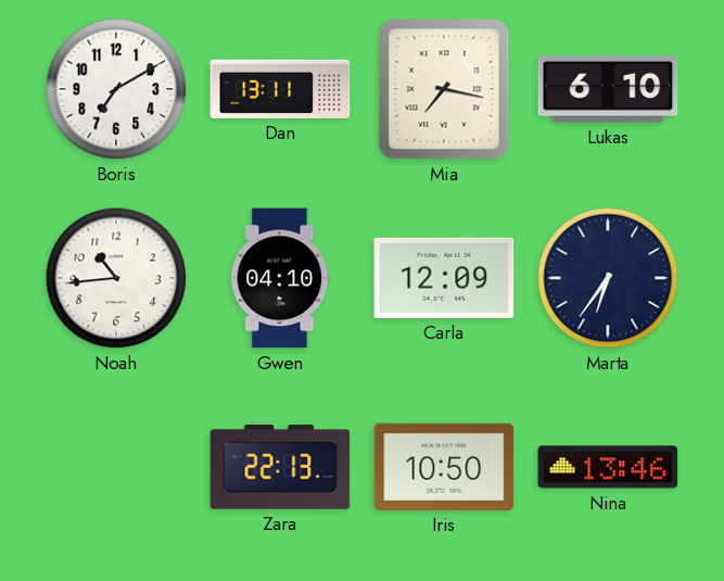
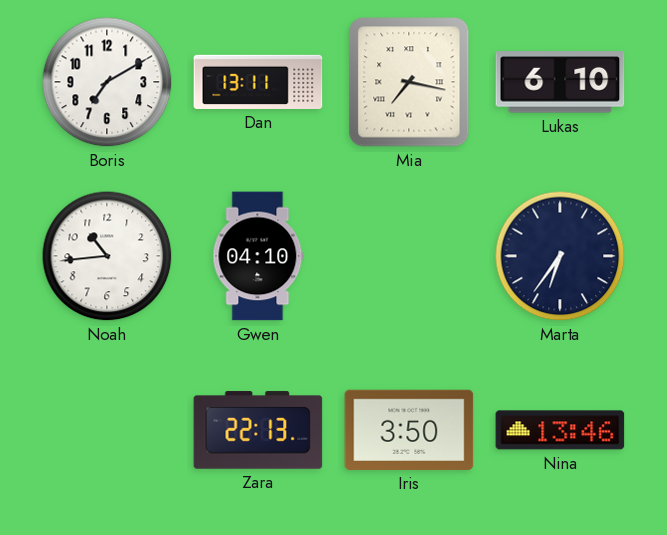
Carla: 12:09 -> none
Iris: 10:50 -> 3:50
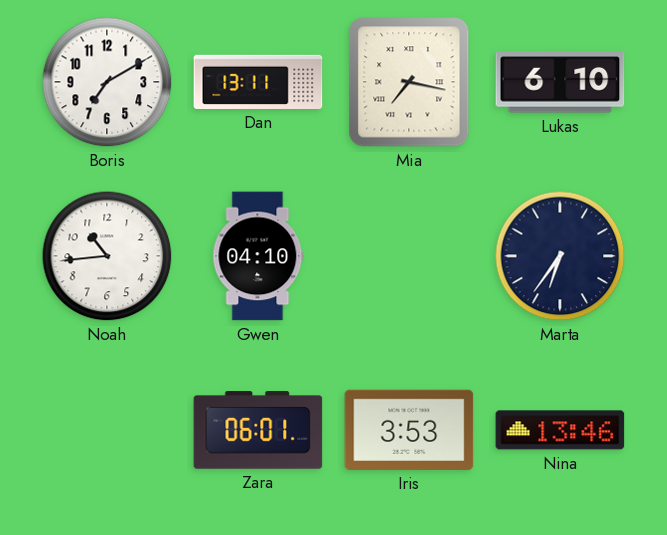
Zara: 22:13 -> 06:01
Iris: 3:50 -> 3:53
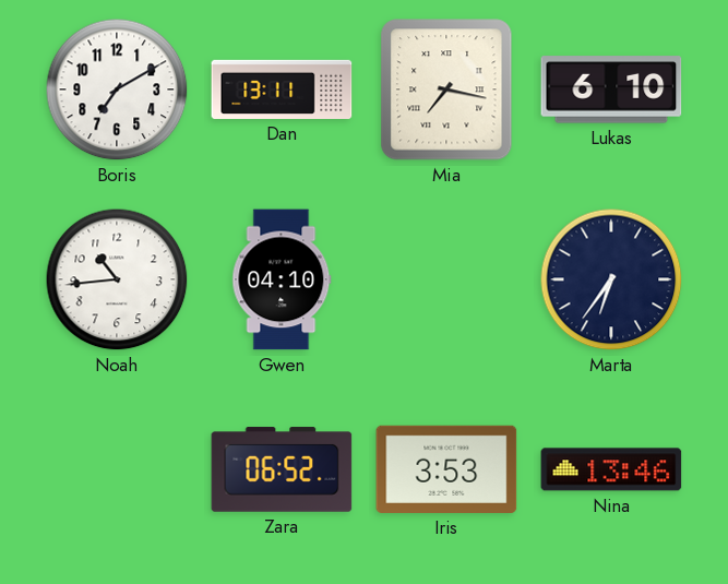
Zara: 06:01 -> 06:52
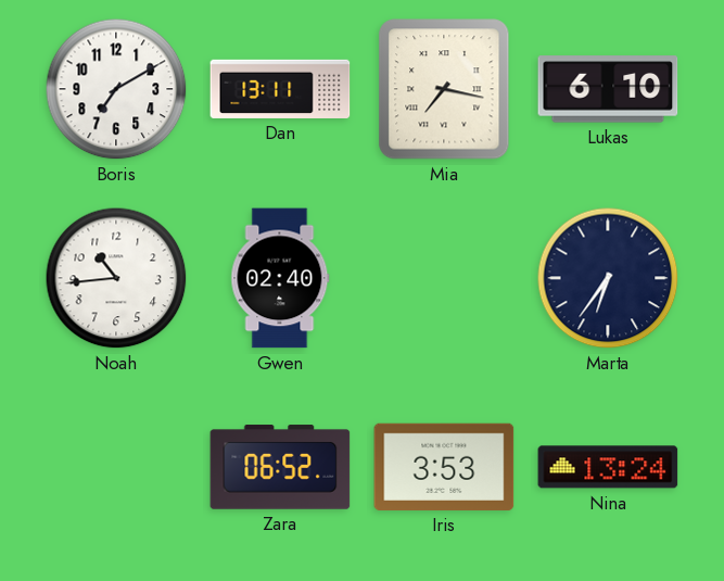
Gwen: 04:10 -> 02:40
Nina: 13:46 -> 13:24
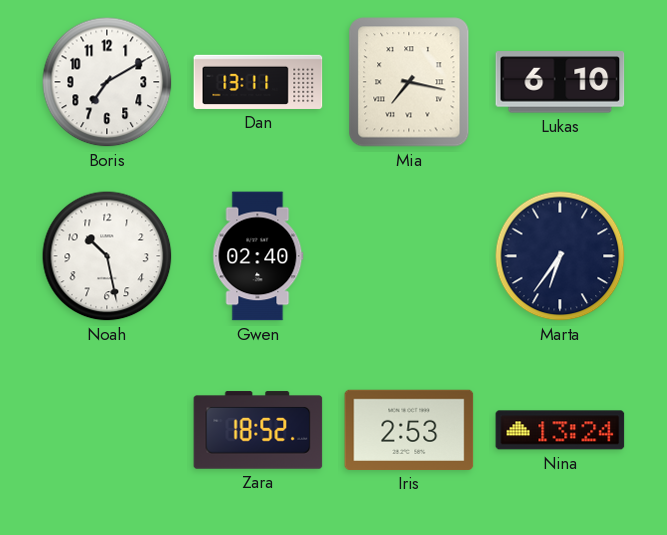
Noah: 10:44 -> 10:28
Zara: 06:52 -> 18:52
Iris: 3:53 -> 2:53
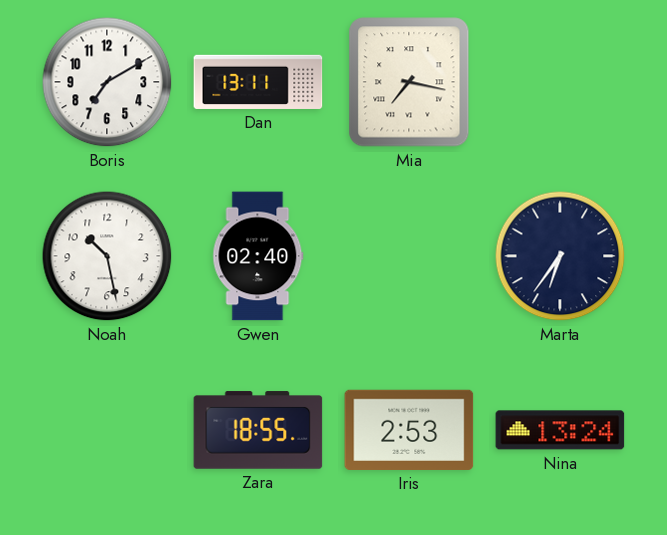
Lukas: 6:10 -> none
Zara: 18:52 -> 18:55
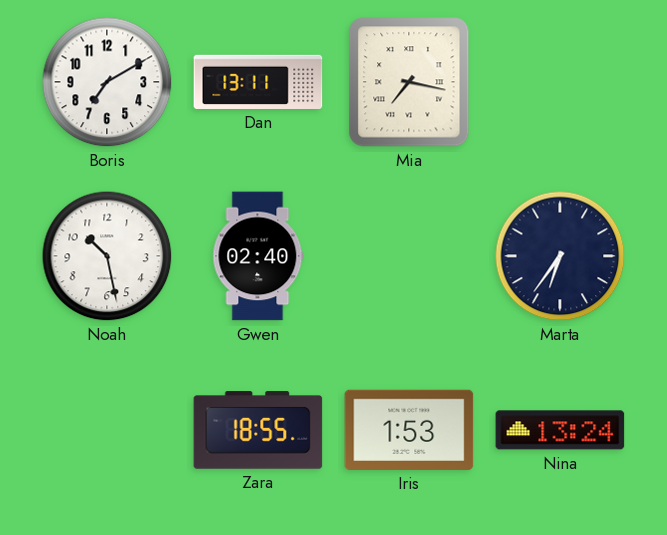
Iris: 2:53 -> 1:53
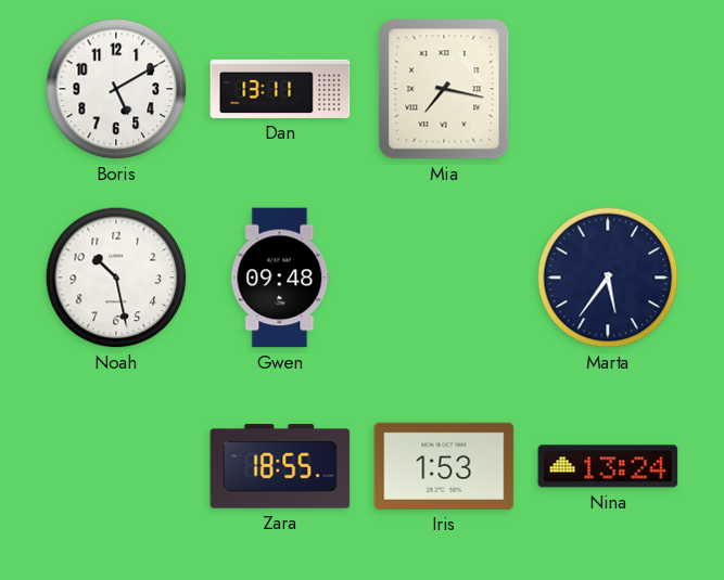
Boris: 7:10 -> 5:10
Gwen: 02:40 -> 09:48
Marta: 6:36 -> 5:36
